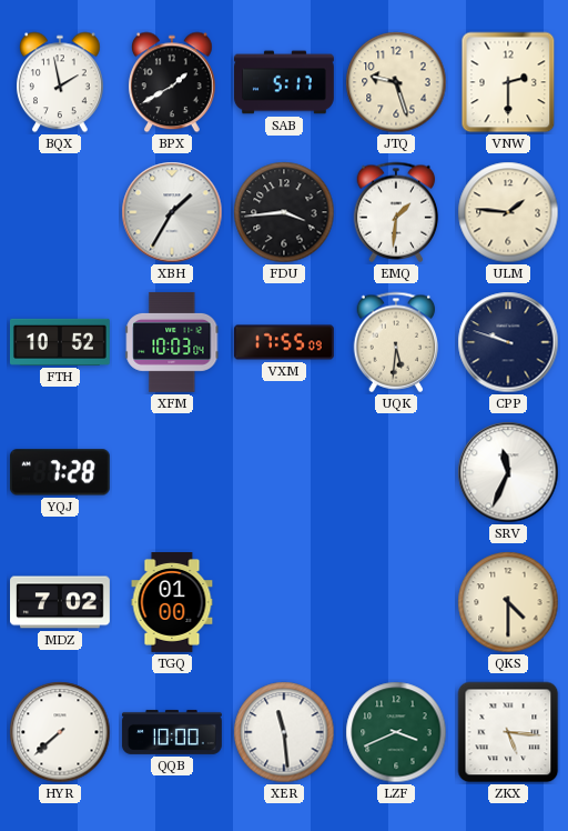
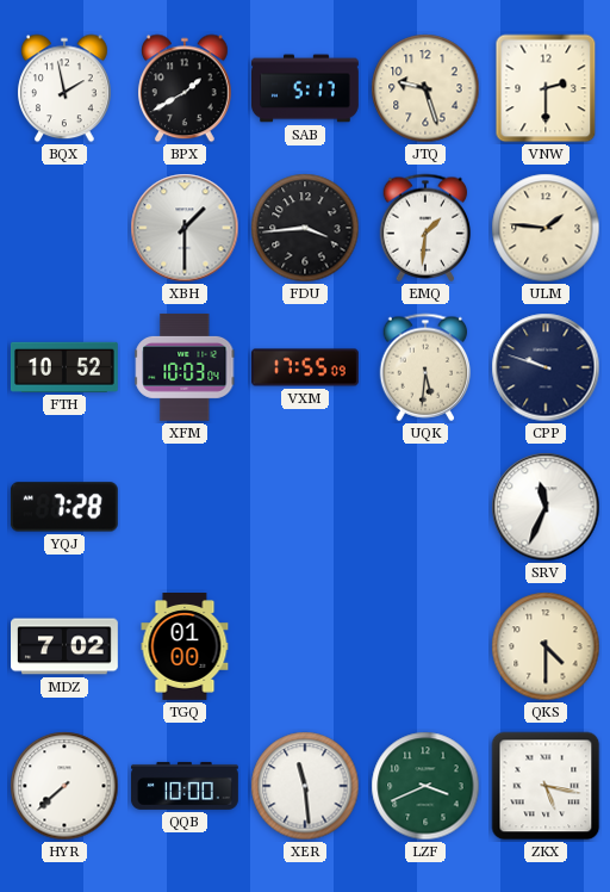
XBH: 1:35 -> 1:30
ZKX: 5:16 -> 5:17
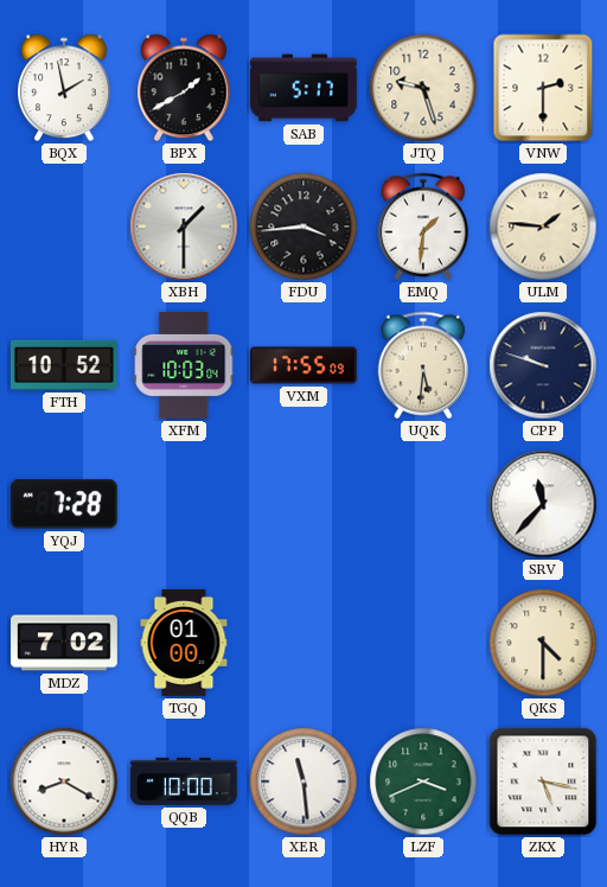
SRV: 11:34 -> 11:37
HYR: 7:38 -> 8:20
